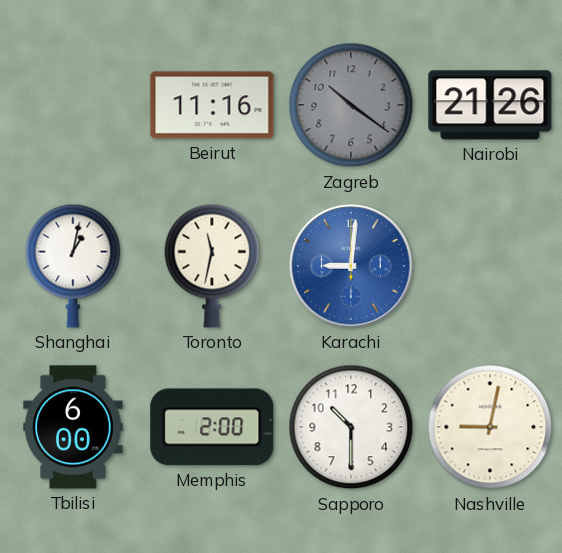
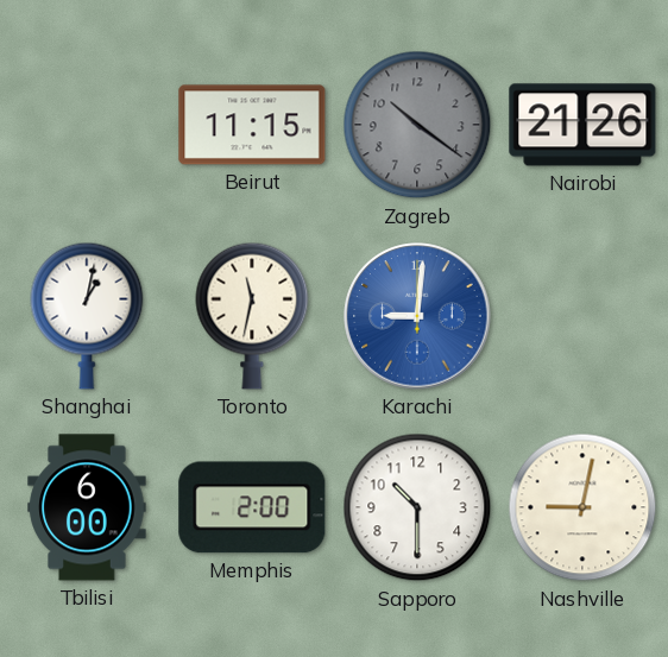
Beirut: 11:16 -> 11:15
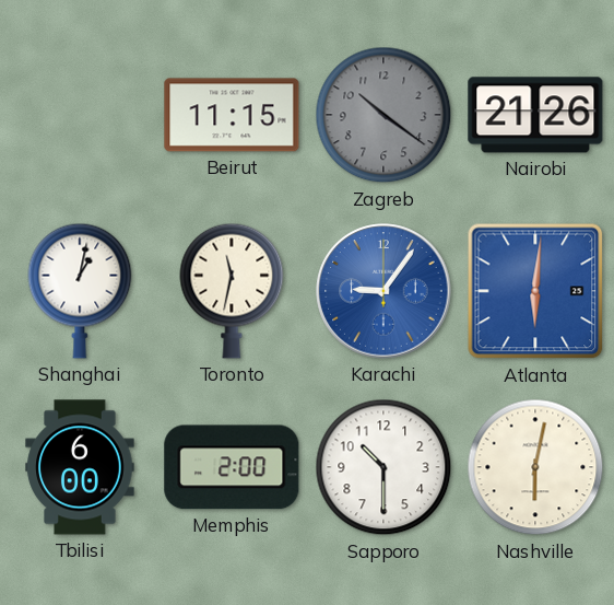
Karachi: 9:01 -> 9:06
Atlanta: none -> 6:01
Nashville: 9:02 -> 6:02
